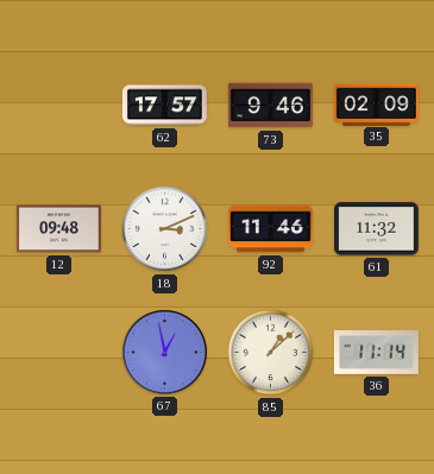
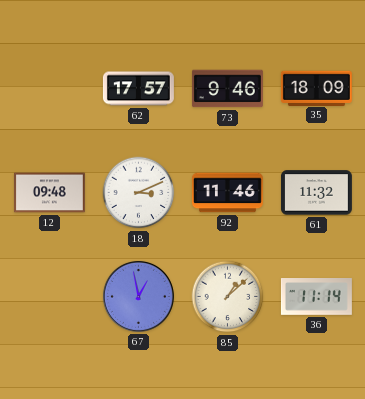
35: 02:09 -> 18:09
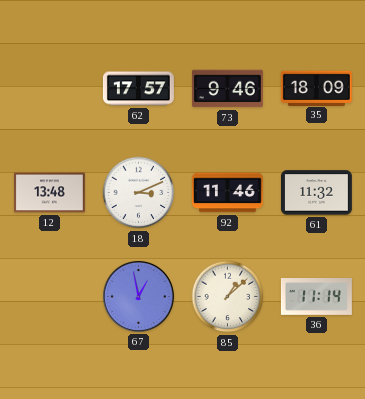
12: 09:48 -> 13:48
